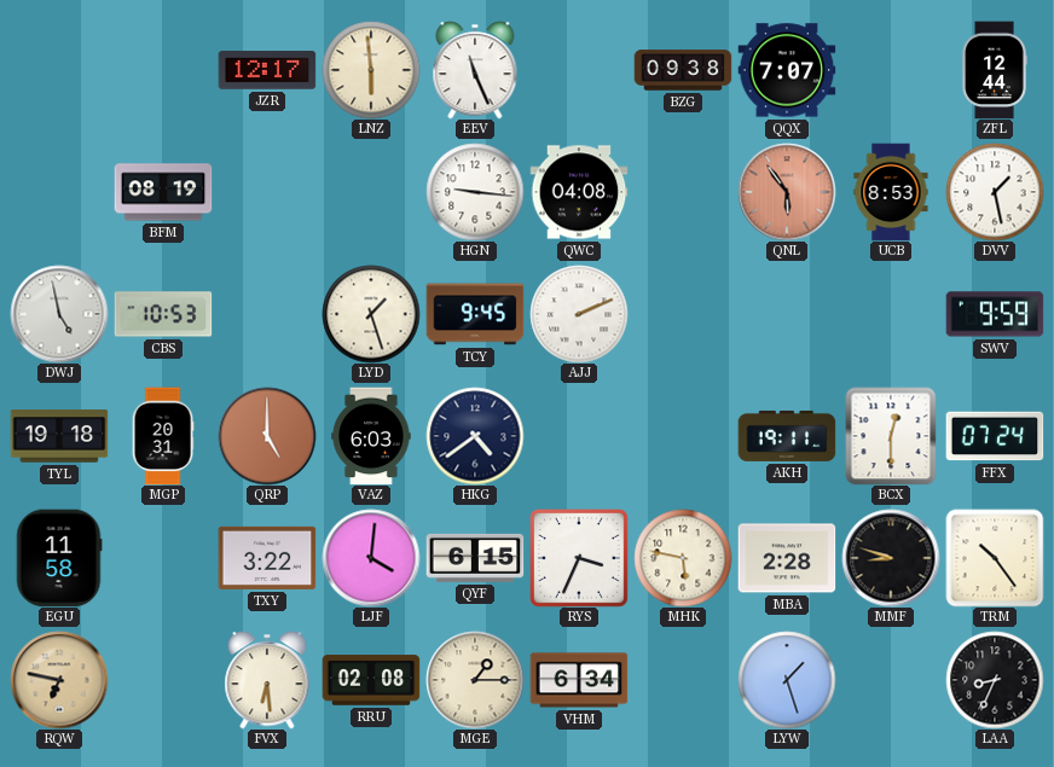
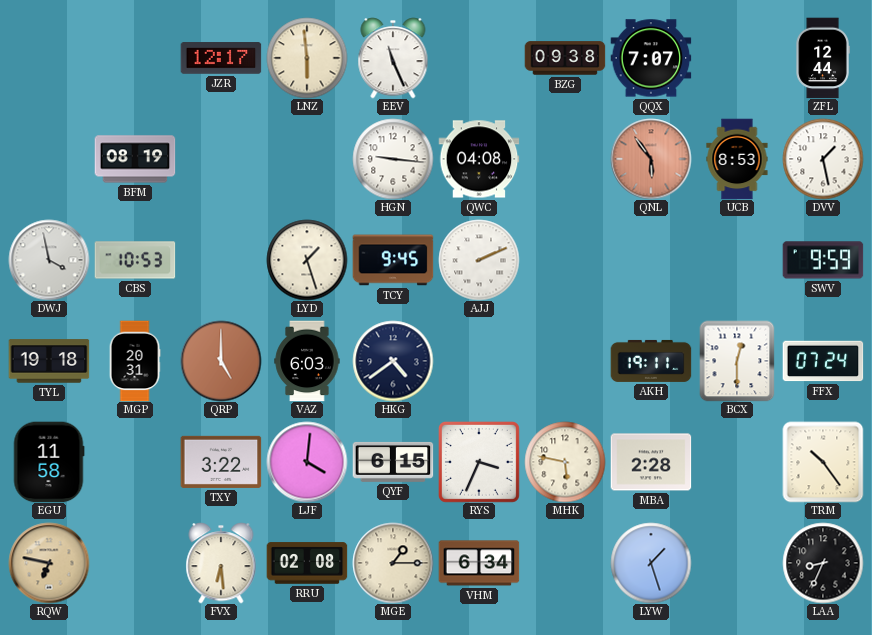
DWJ: 4:58 -> 3:58
MMF: 8:48 -> none
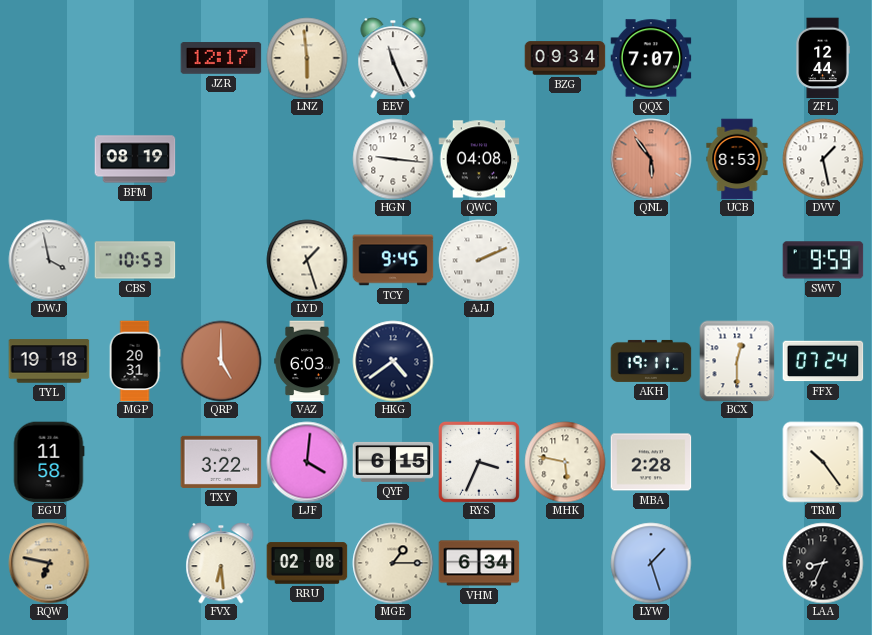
BZG: 09:38 -> 09:34
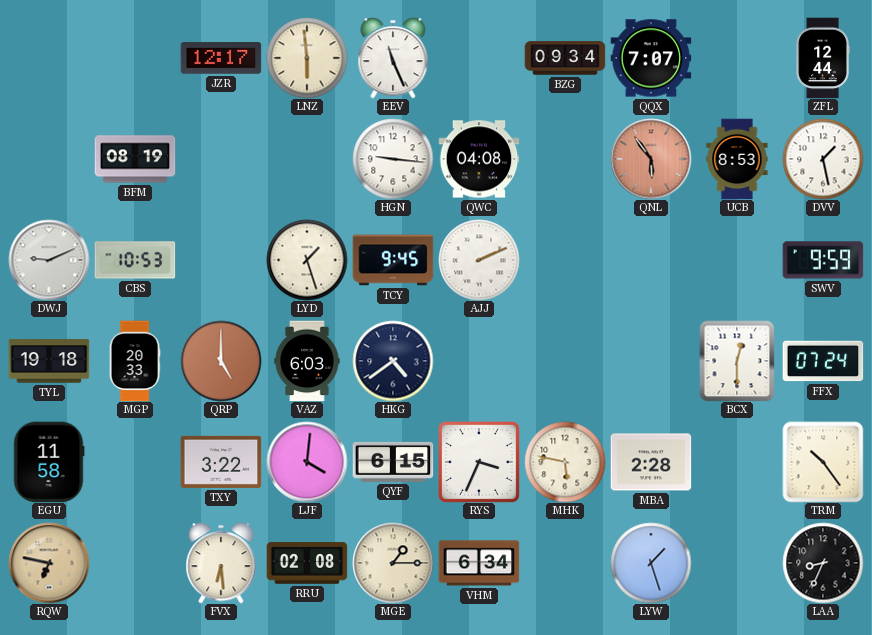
DWJ: 3:58 -> 9:11
MGP: 20:31 -> 20:33
AKH: 19:11 -> none
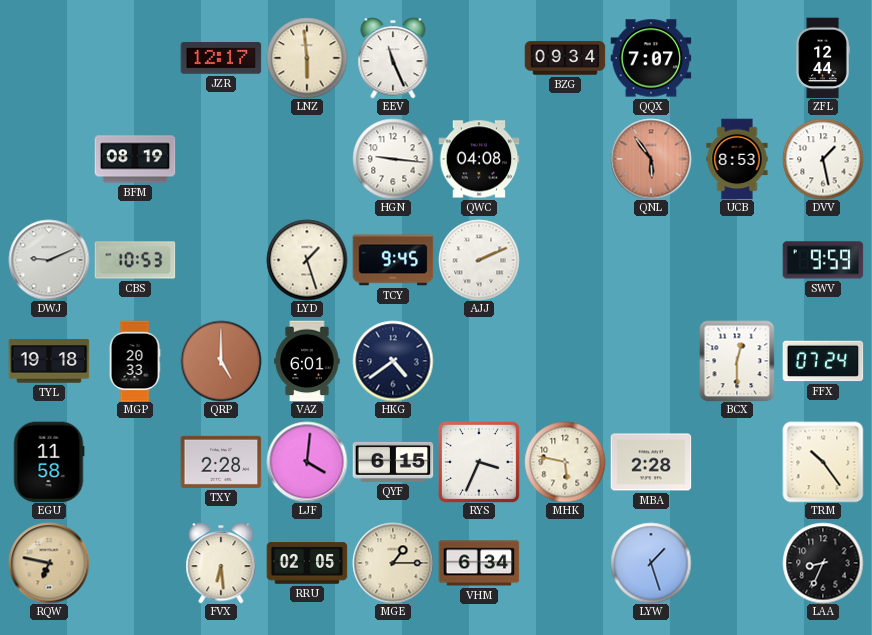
VAZ: 6:03 -> 6:01
TXY: 3:22 -> 2:28
RRU: 02:08 -> 02:05
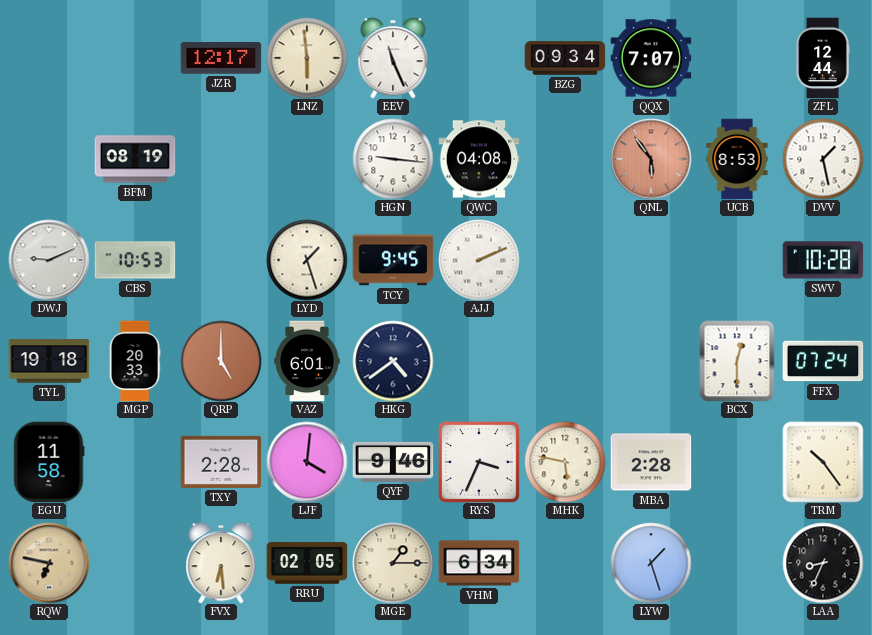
SWV: 9:59 -> 10:28
QYF: 6:15 -> 9:46
